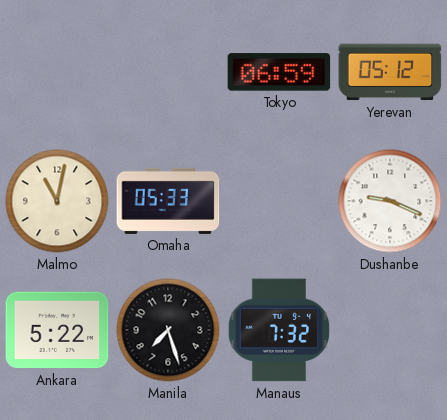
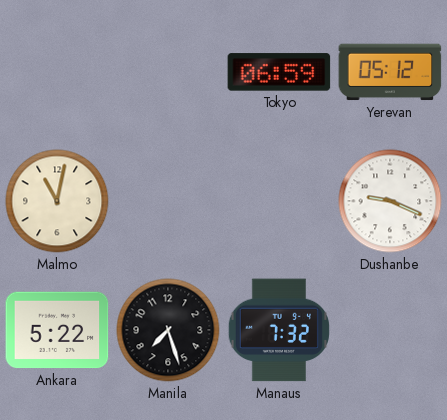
Omaha: 05:33 -> none
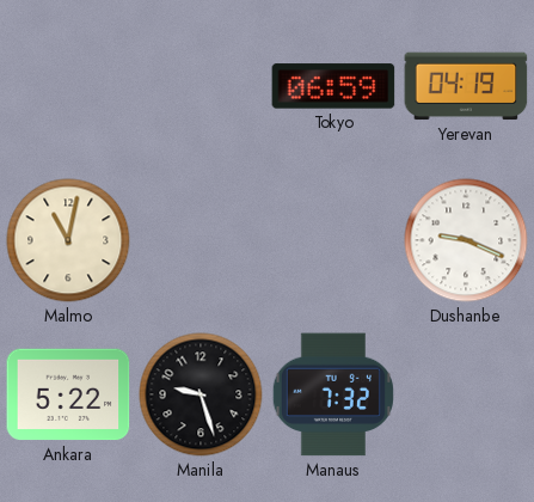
Yerevan: 05:12 -> 04:19
Manila: 7:27 -> 9:27
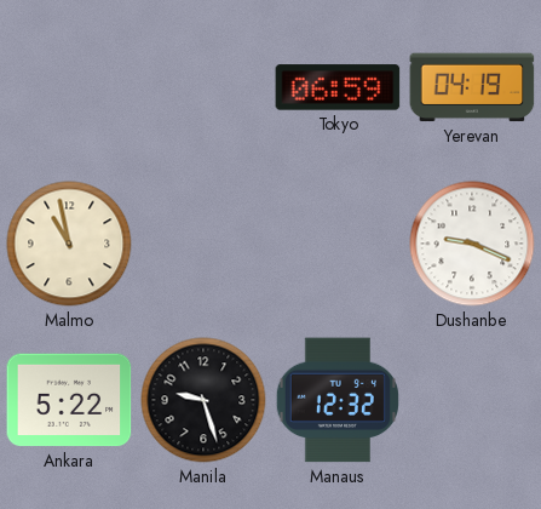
Malmo: 11:02 -> 10:58
Manaus: 7:32 -> 12:32
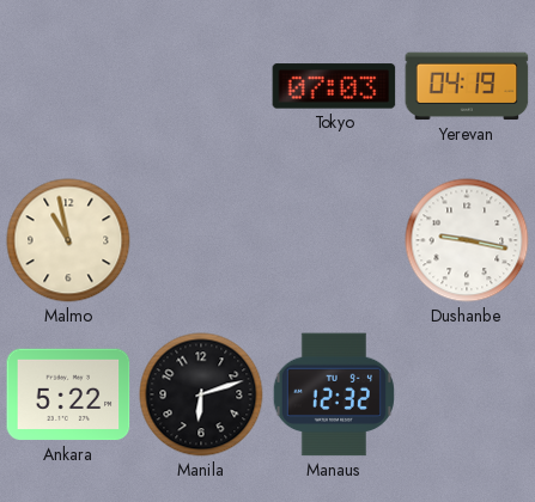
Tokyo: 06:59 -> 07:03
Dushanbe: 9:19 -> 9:17
Manila: 9:27 -> 6:12
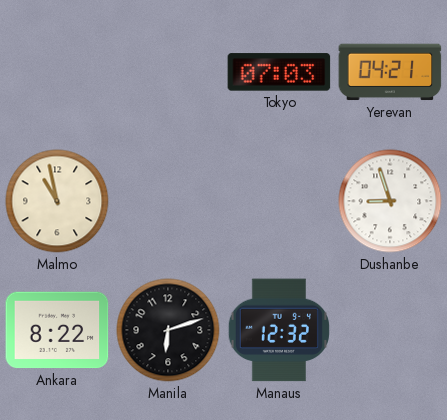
Yerevan: 04:19 -> 04:21
Dushanbe: 9:17 -> 8:57
Ankara: 5:22 -> 8:22
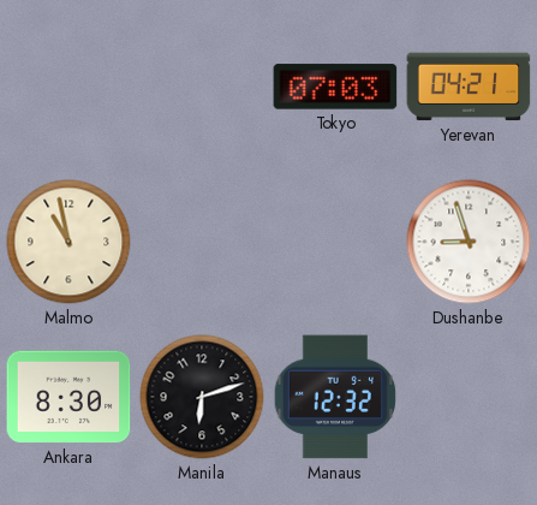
Ankara: 8:22 -> 8:30
